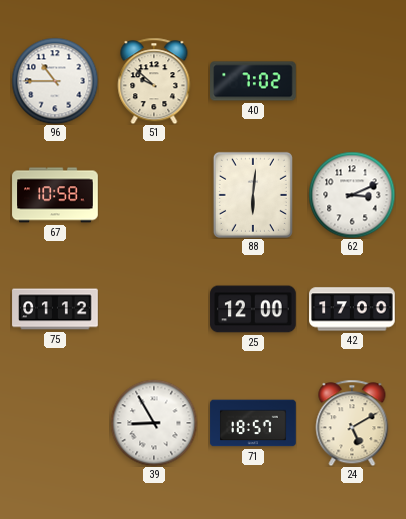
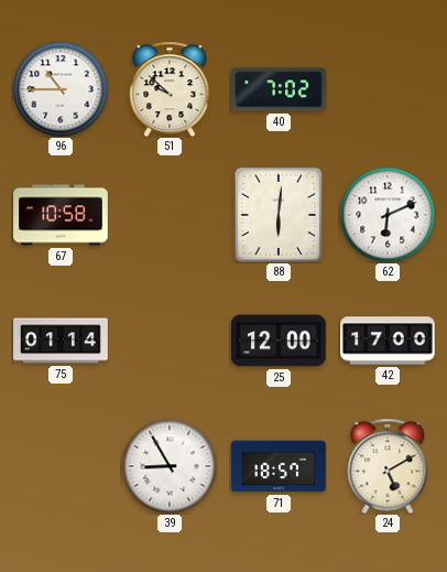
62: 3:11 -> 6:11
75: 01:12 -> 01:14
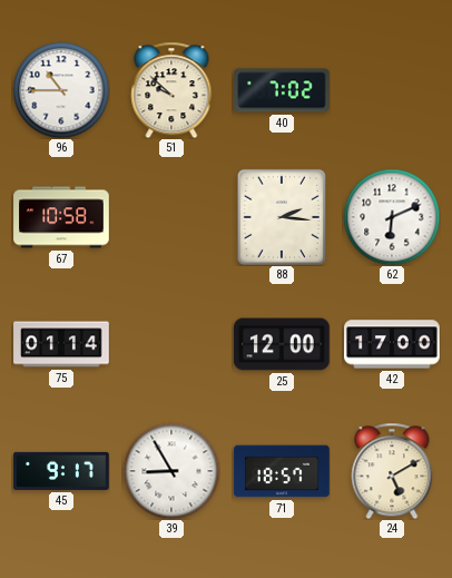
88: 6:01 -> 2:16
45: none -> 9:17
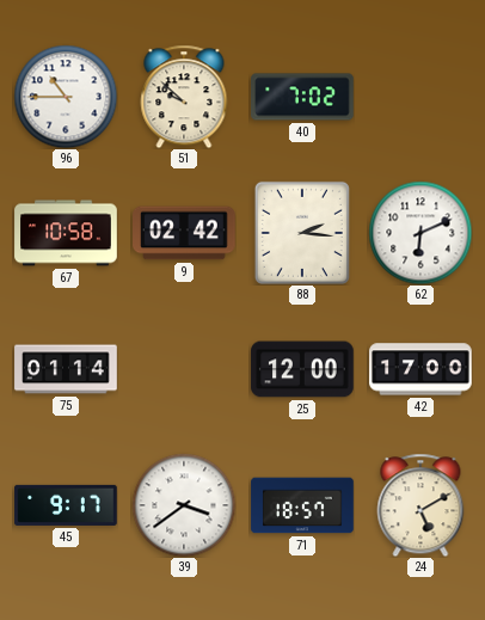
9: none -> 02:42
39: 8:55 -> 3:39
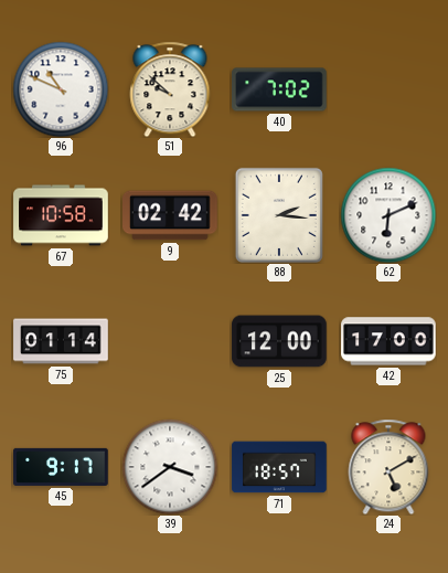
96: 10:45 -> 10:49
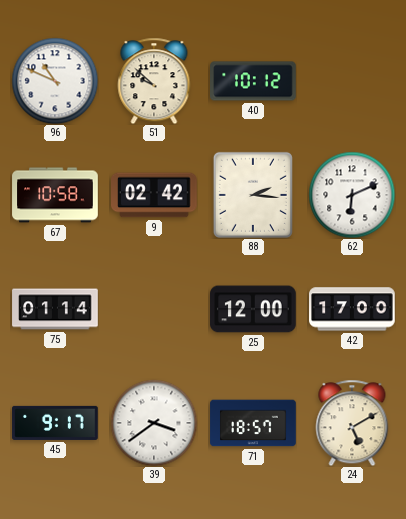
40: 7:02 -> 10:12
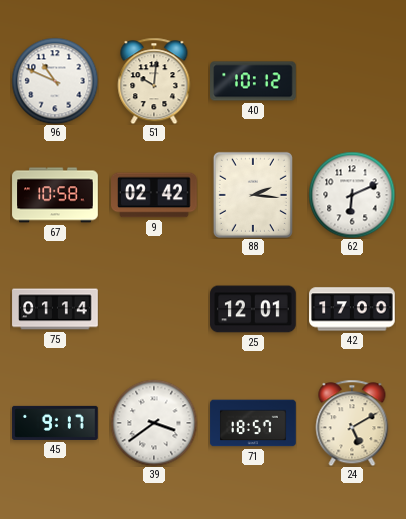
51: 9:52 -> 10:01
25: 12:00 -> 12:01
